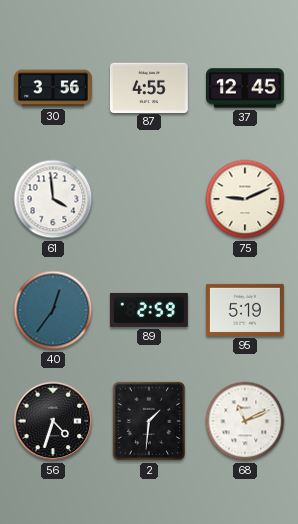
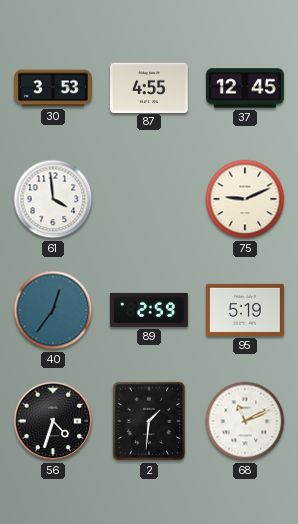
30: 3:56 -> 3:53
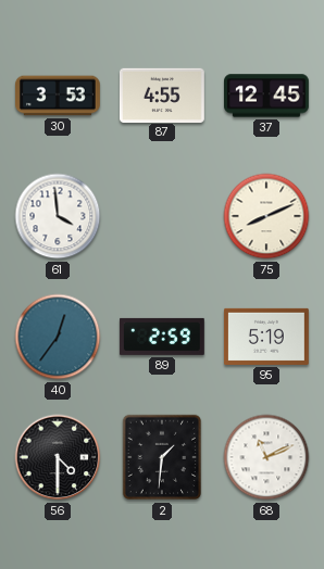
75: 9:11 -> 8:11
56: 4:33 -> 4:30
